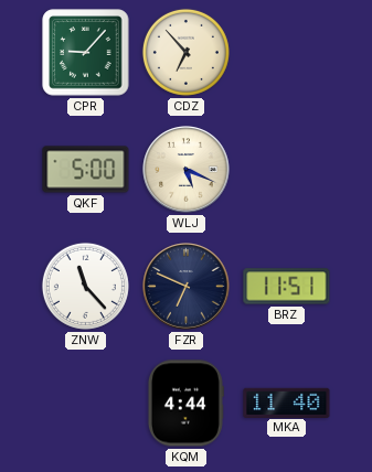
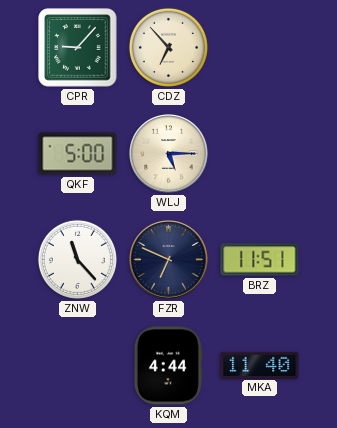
WLJ: 5:19 -> 5:15
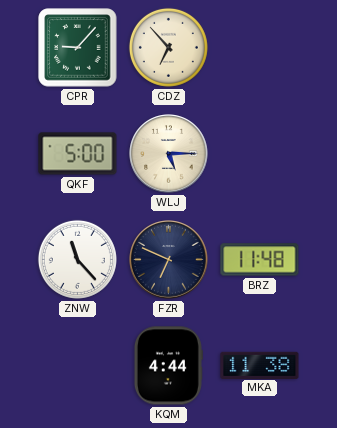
BRZ: 11:51 -> 11:48
MKA: 11:40 -> 11:38
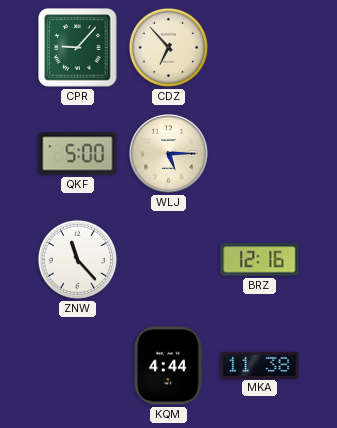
FZR: 6:49 -> none
BRZ: 11:48 -> 12:16
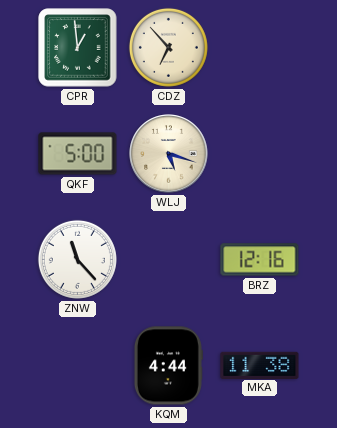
CPR: 9:07 -> 12:59
WLJ: 5:15 -> 5:18
